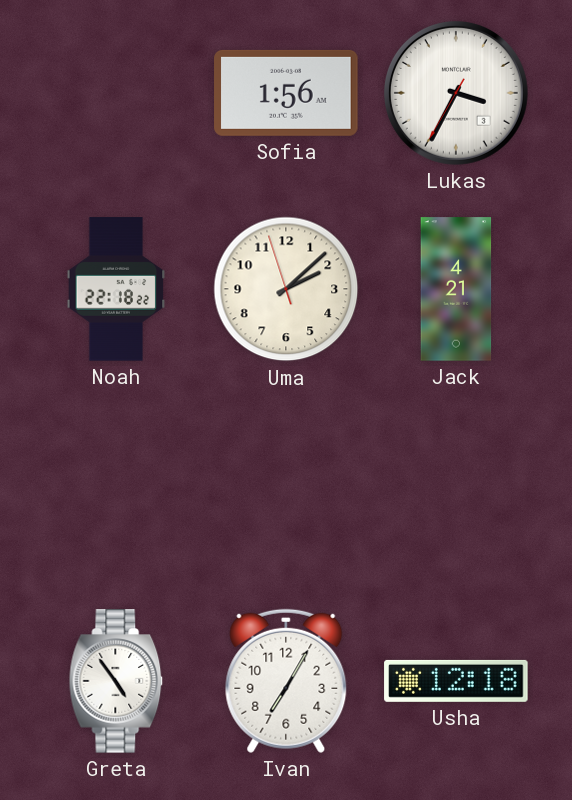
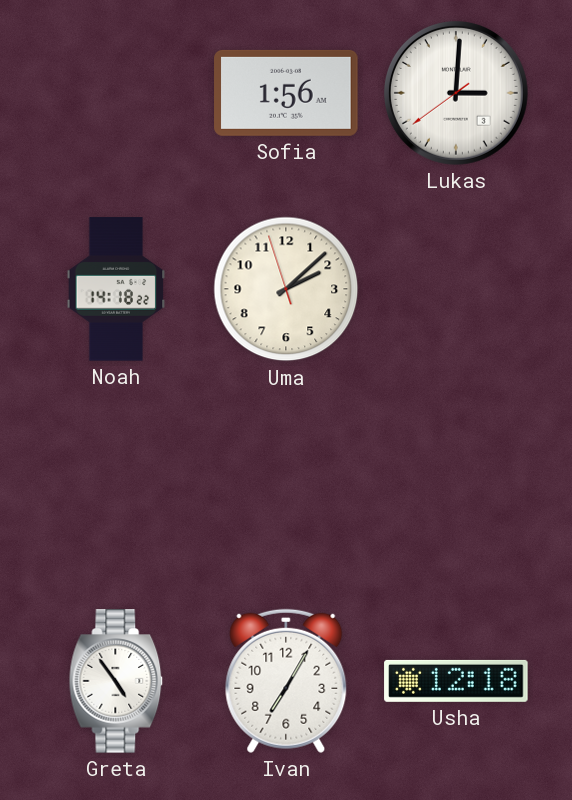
Lukas: 3:34 -> 3:00
Noah: 22:18 -> 14:18
Jack: 4:21 -> none
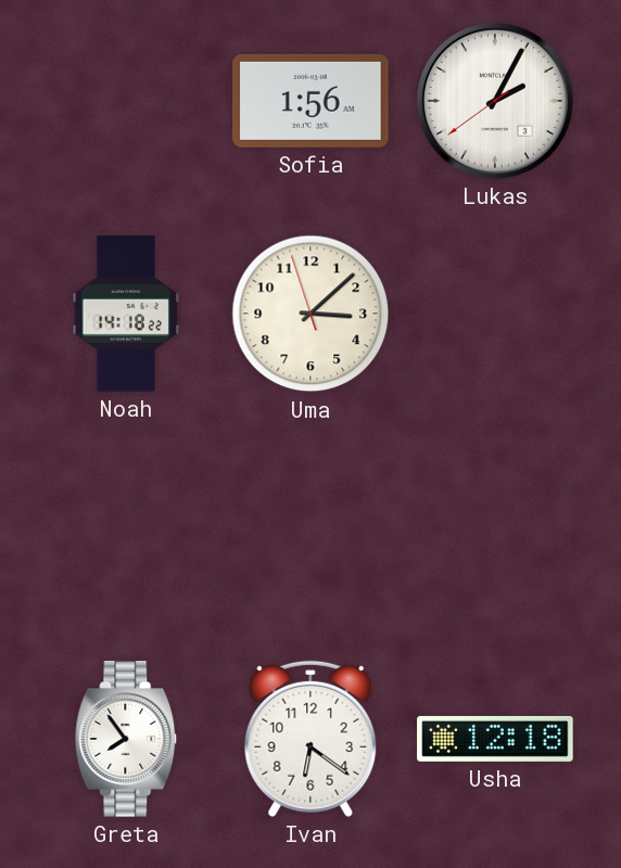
Lukas: 3:00 -> 2:04
Uma: 2:07 -> 3:07
Greta: 4:54 -> 7:54
Ivan: 7:05 -> 6:21
